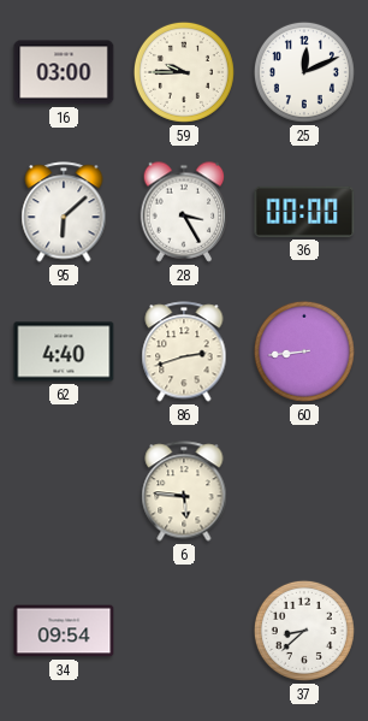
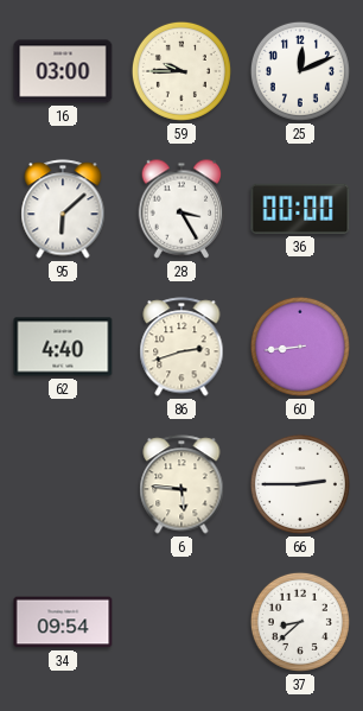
66: none -> 2:45
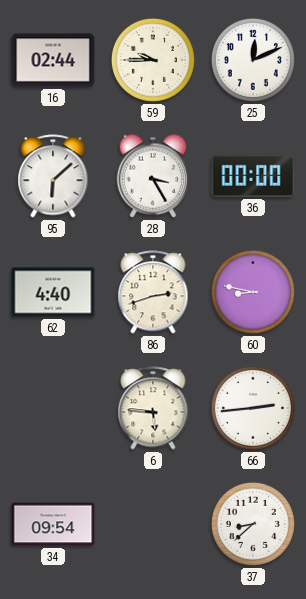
16: 03:00 -> 02:44
60: 8:44 -> 8:47
66: 2:45 -> 2:44
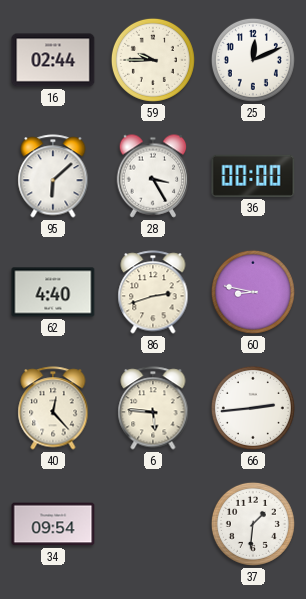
40: none -> 12:23
37: 8:38 -> 1:31
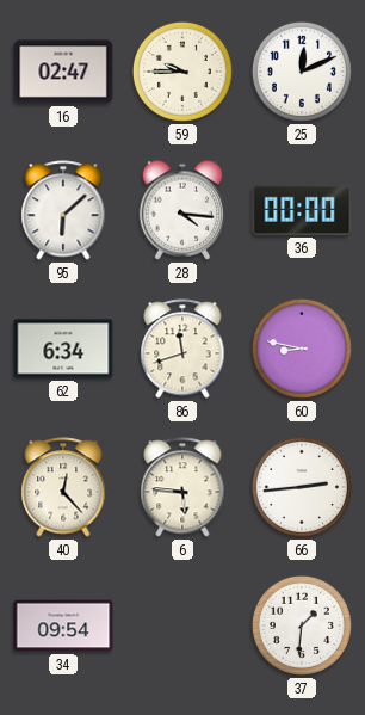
16: 02:44 -> 02:47
28: 3:25 -> 4:16
62: 4:40 -> 6:34
86: 2:42 -> 11:42
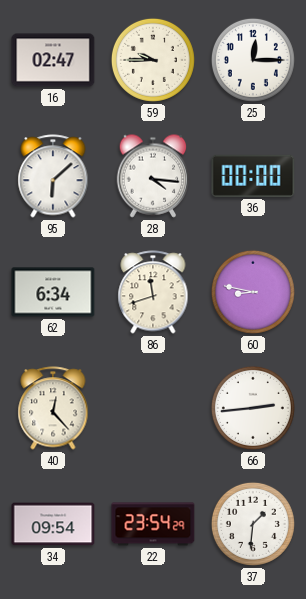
25: 12:11 -> 12:15
6: 5:46 -> none
22: none -> 23:54
